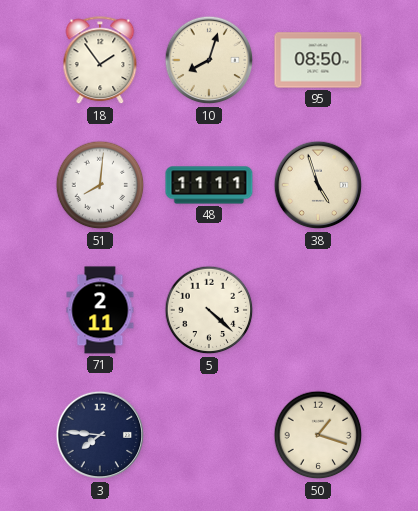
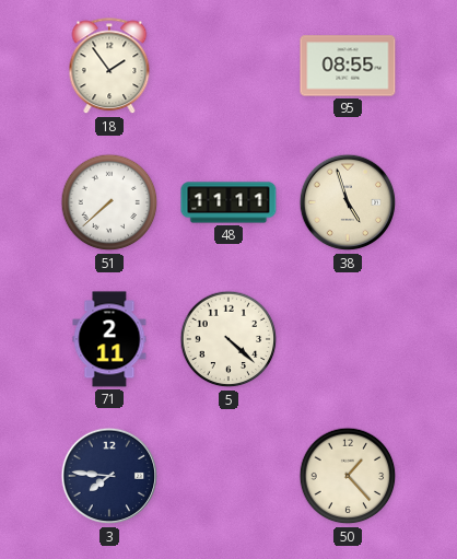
10: 8:03 -> none
95: 08:50 -> 08:55
51: 8:01 -> 7:38
50: 1:18 -> 1:23
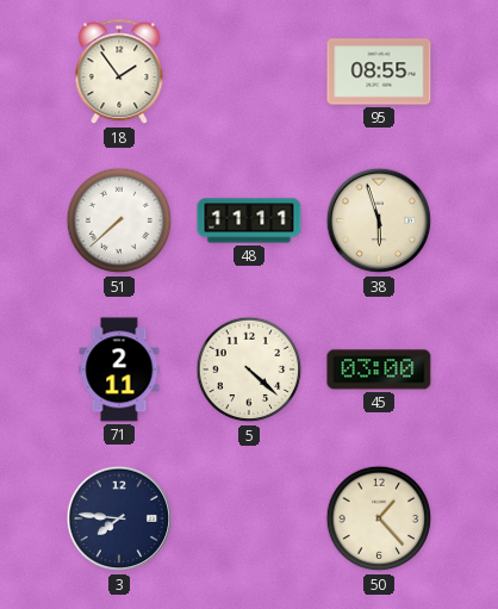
38: 4:57 -> 5:57
45: none -> 03:00
